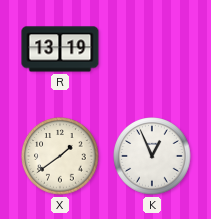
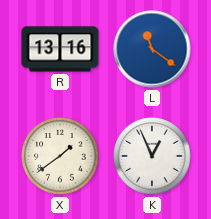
R: 13:19 -> 13:16
L: none -> 11:21
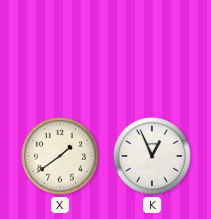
R: 13:16 -> none
L: 11:21 -> none
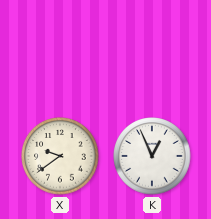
X: 1:39 -> 9:39
